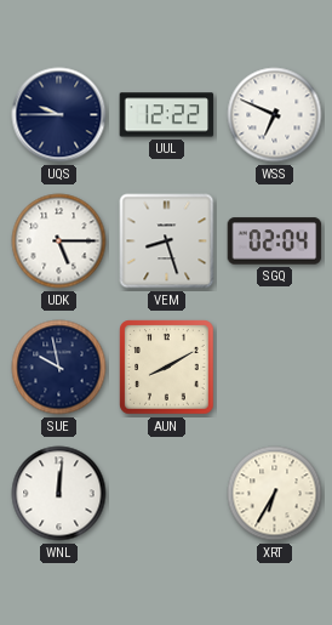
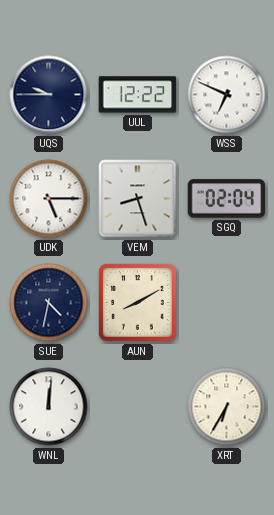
SUE: 9:58 -> 4:32
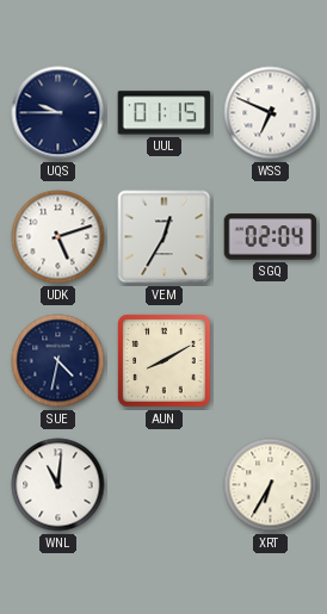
UUL: 12:22 -> 01:15
UDK: 5:15 -> 5:12
VEM: 8:27 -> 12:35
WNL: 12:01 -> 11:01
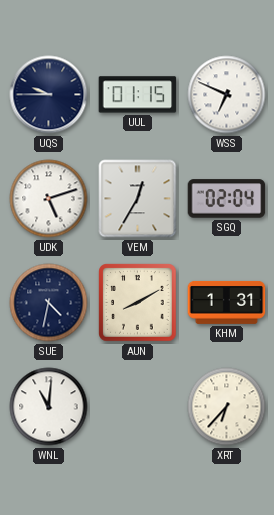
KHM: none -> 1:31
XRT: 6:35 -> 6:37
